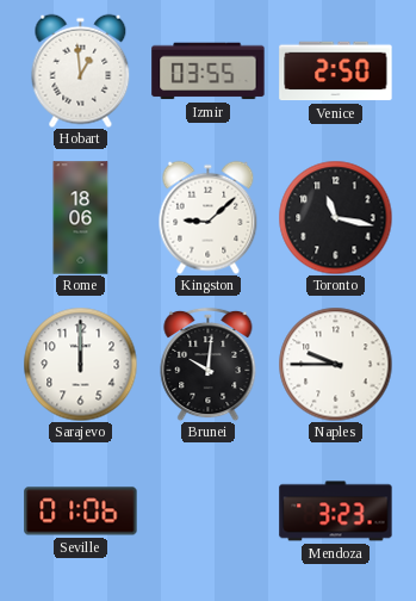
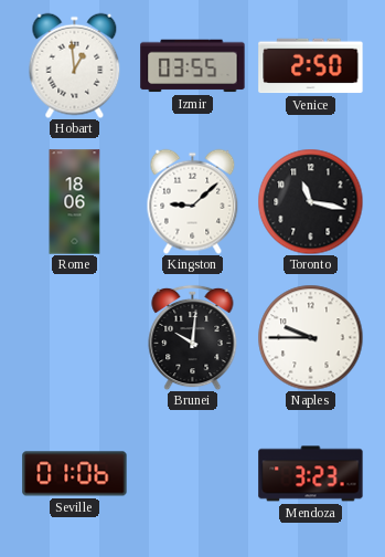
Sarajevo: 12:00 -> none
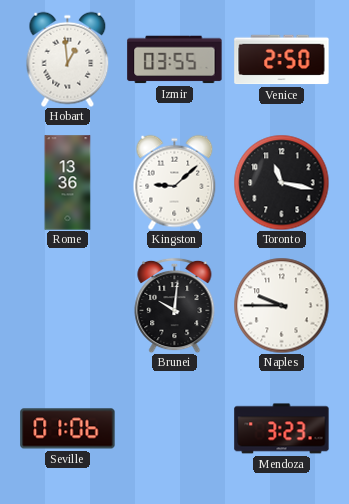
Rome: 18:06 -> 13:36
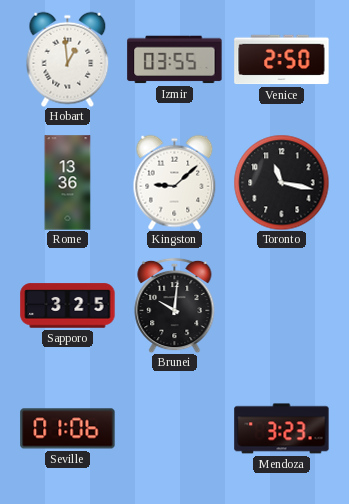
Sapporo: none -> 3:25
Naples: 9:45 -> none
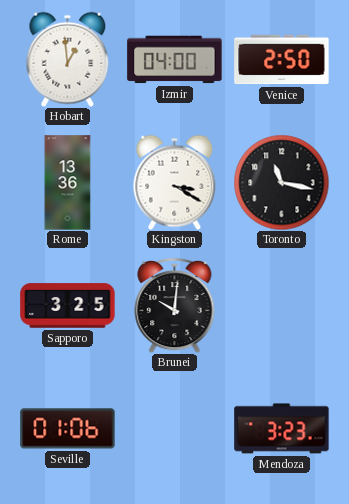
Izmir: 03:55 -> 04:00
Kingston: 9:08 -> 3:20
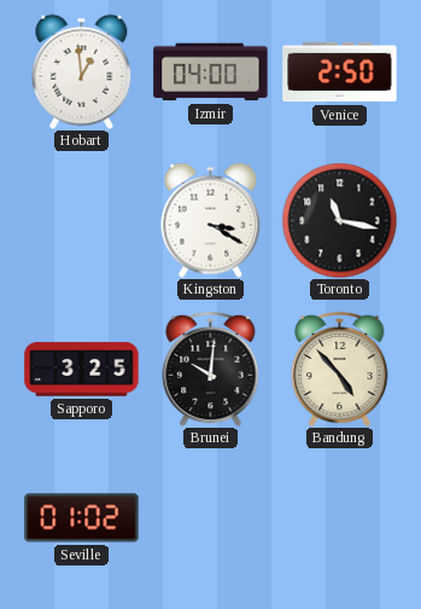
Rome: 13:36 -> none
Bandung: none -> 4:53
Seville: 01:06 -> 01:02
Mendoza: 3:23 -> none
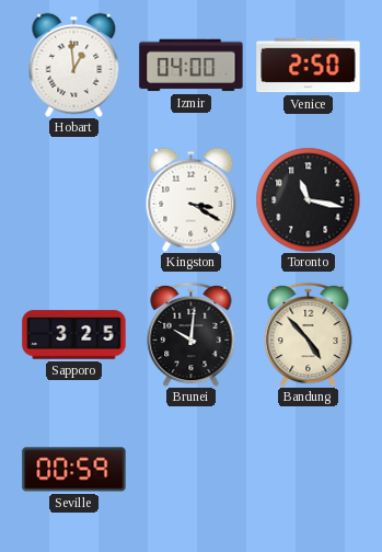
Seville: 01:02 -> 00:59
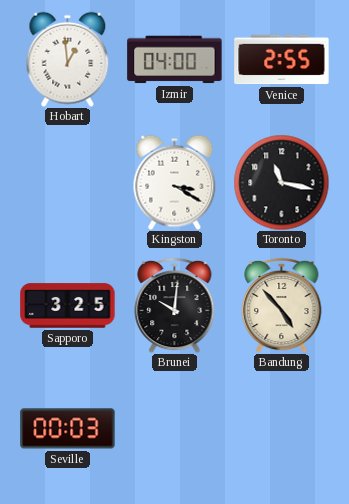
Venice: 2:50 -> 2:55
Seville: 00:59 -> 00:03
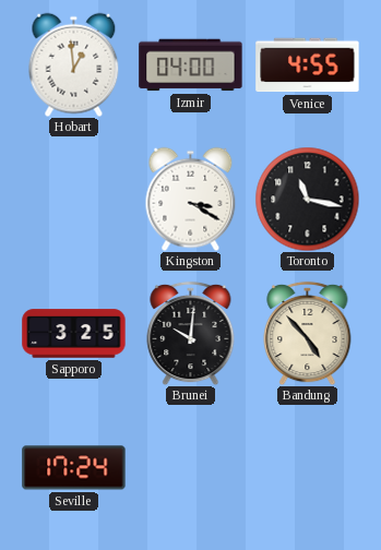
Venice: 2:55 -> 4:55
Seville: 00:03 -> 17:24
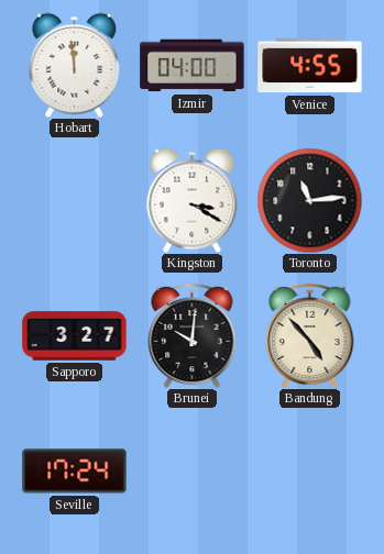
Hobart: 12:59 -> 11:59
Toronto: 11:17 -> 11:14
Sapporo: 3:25 -> 3:27
